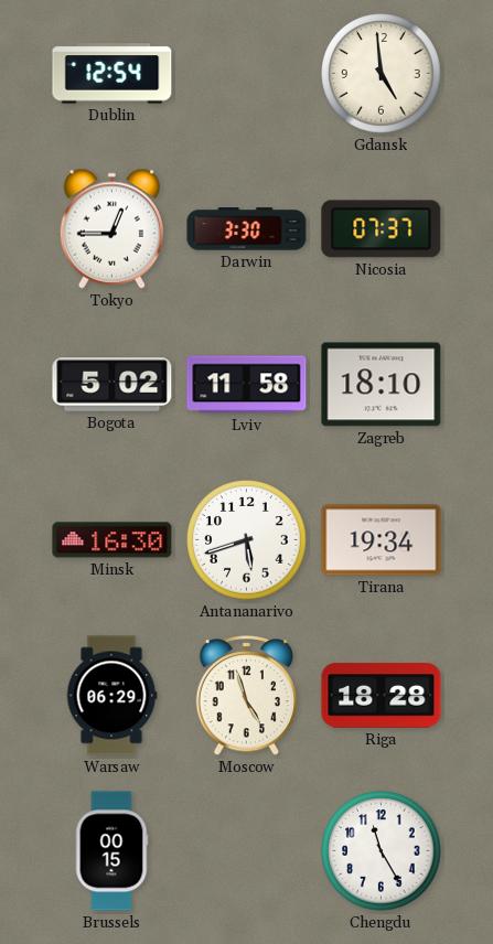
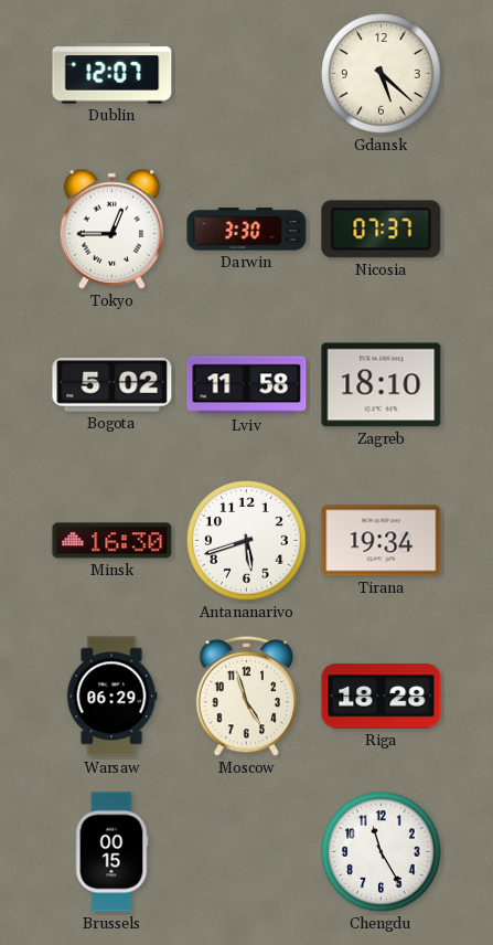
Dublin: 12:54 -> 12:07
Gdansk: 4:59 -> 5:22
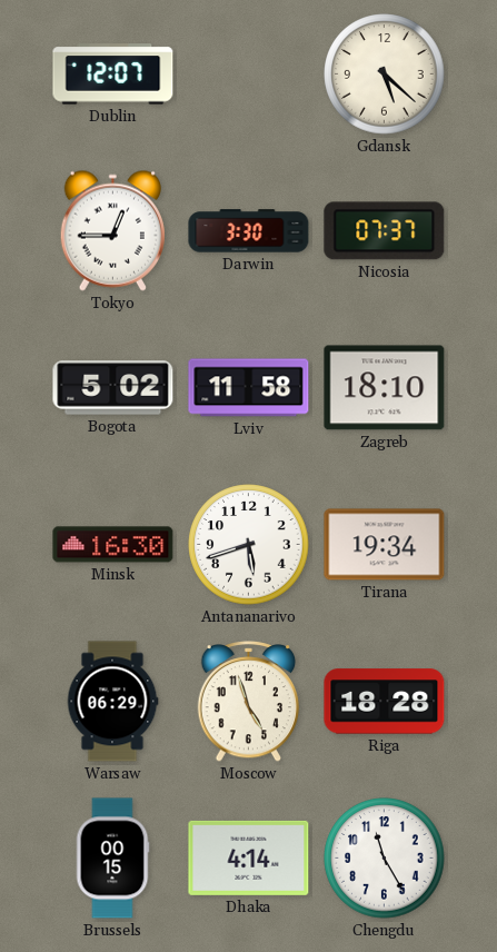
Dhaka: none -> 4:14
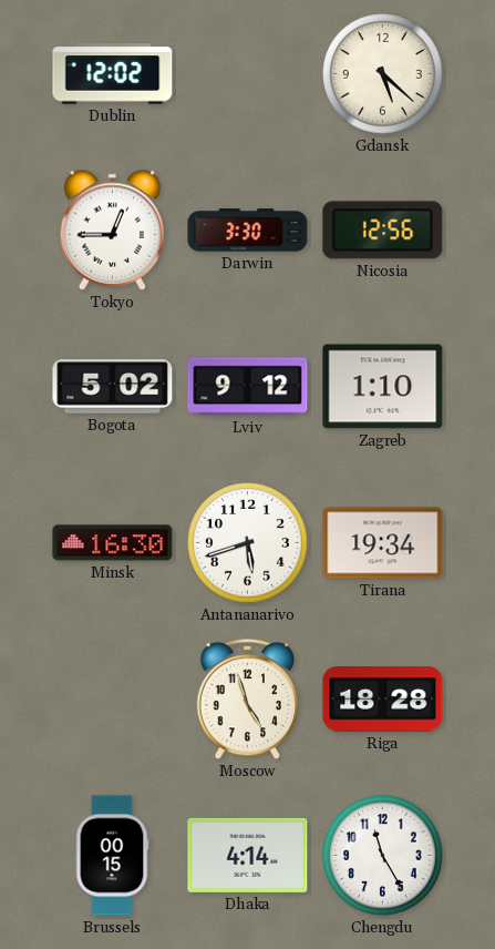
Dublin: 12:07 -> 12:02
Nicosia: 07:37 -> 12:56
Lviv: 11:58 -> 9:12
Zagreb: 18:10 -> 1:10
Warsaw: 06:29 -> none
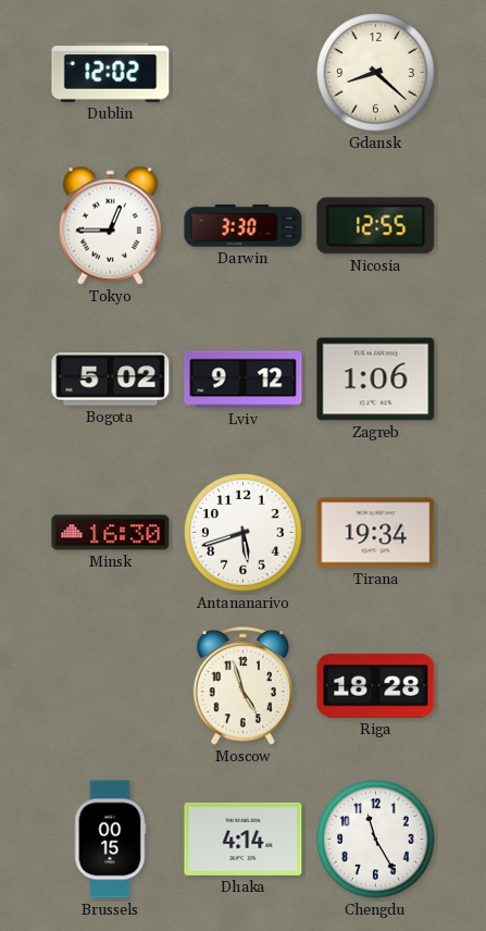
Gdansk: 5:22 -> 8:22
Nicosia: 12:56 -> 12:55
Zagreb: 1:10 -> 1:06
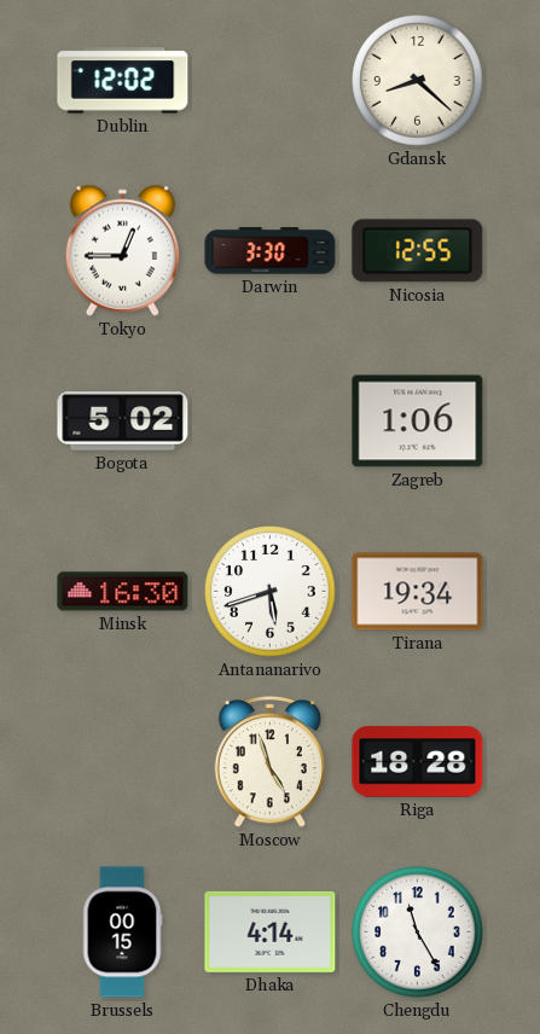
Lviv: 9:12 -> none
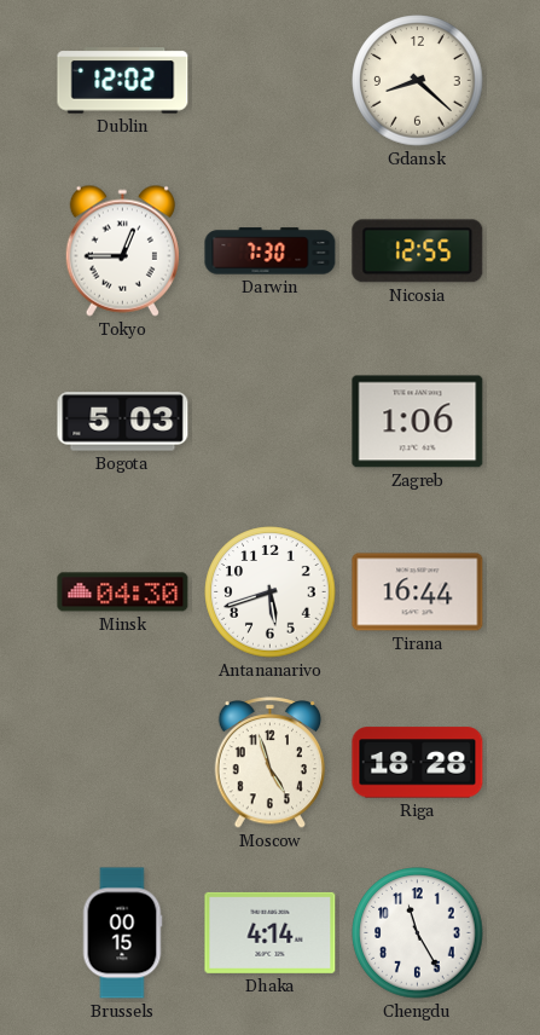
Darwin: 3:30 -> 7:30
Bogota: 5:02 -> 5:03
Minsk: 16:30 -> 04:30
Tirana: 19:34 -> 16:44
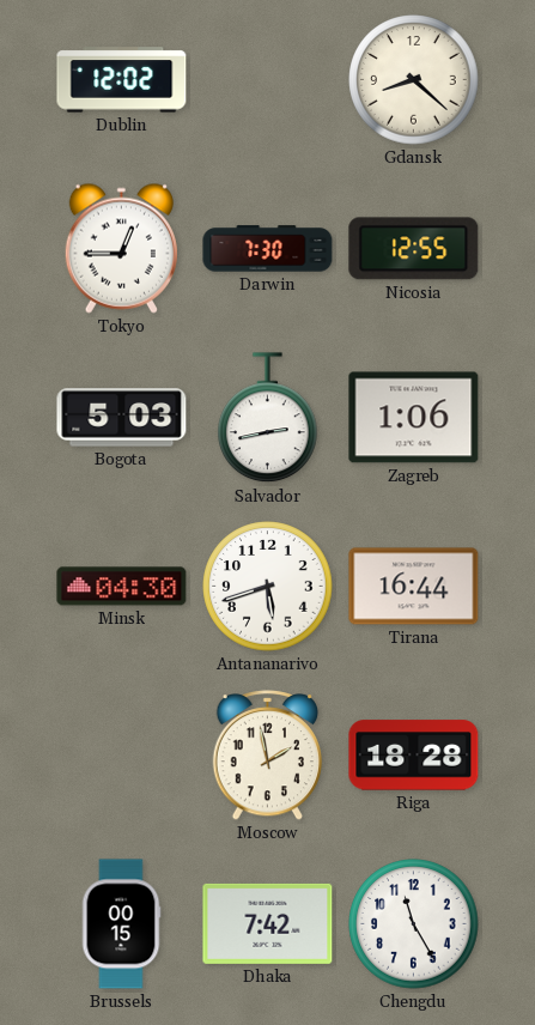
Salvador: none -> 2:43
Moscow: 4:57 -> 1:58
Dhaka: 4:14 -> 7:42
